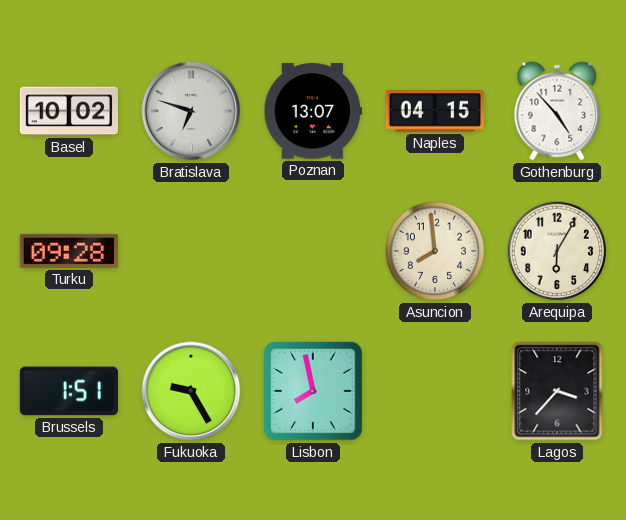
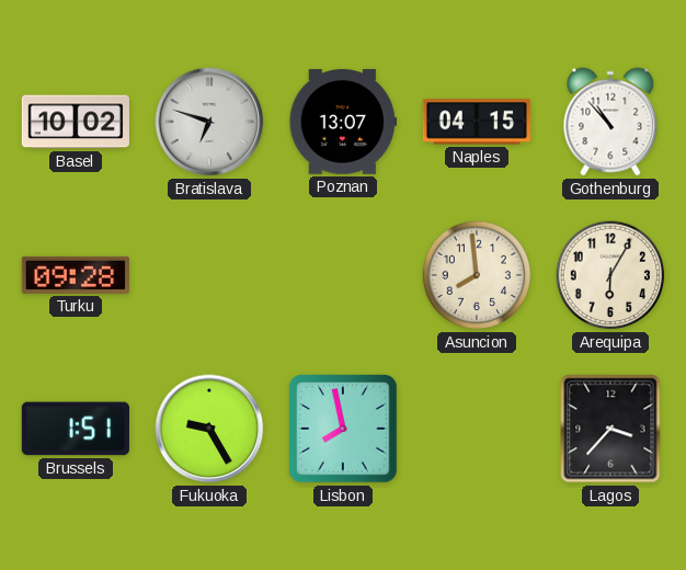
Gothenburg: 4:53 -> 10:53
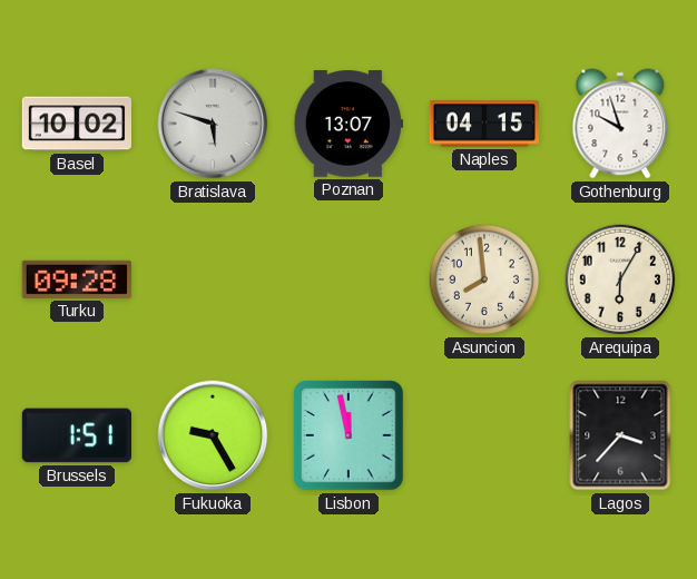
Bratislava: 6:48 -> 5:48
Gothenburg: 10:53 -> 9:57
Lisbon: 7:58 -> 11:58
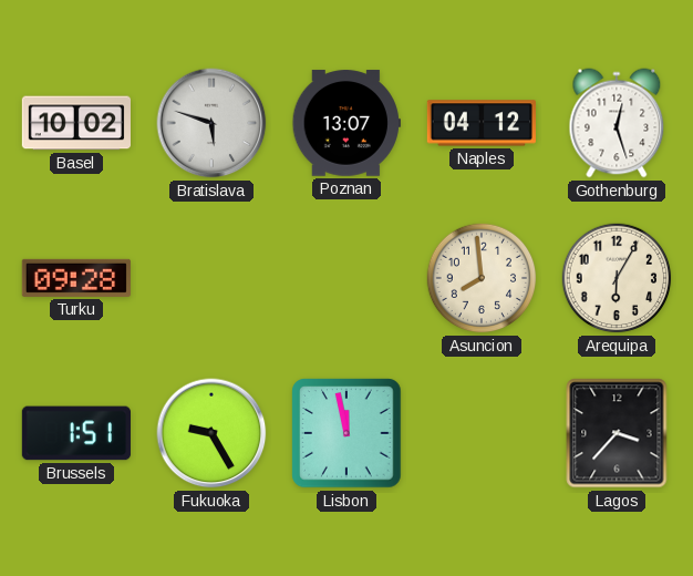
Naples: 04:15 -> 04:12
Gothenburg: 9:57 -> 12:27
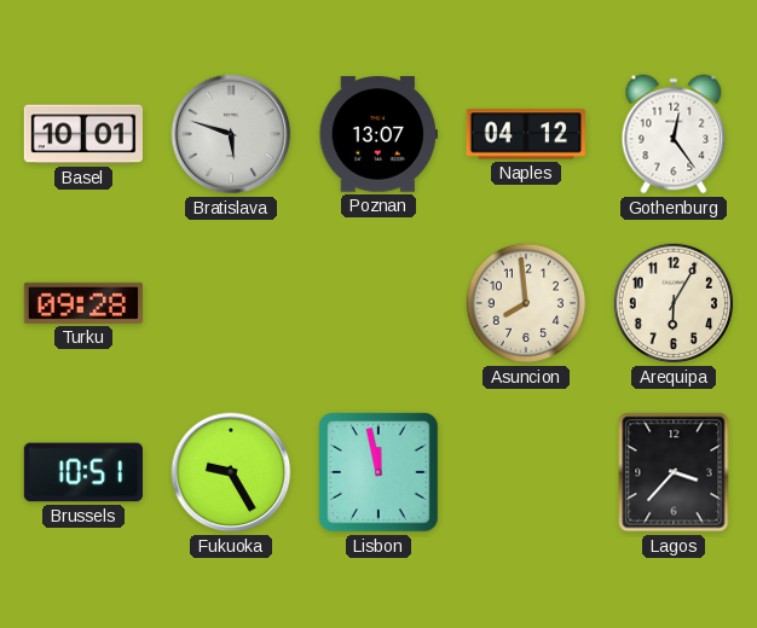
Basel: 10:02 -> 10:01
Gothenburg: 12:27 -> 12:24
Brussels: 1:51 -> 10:51
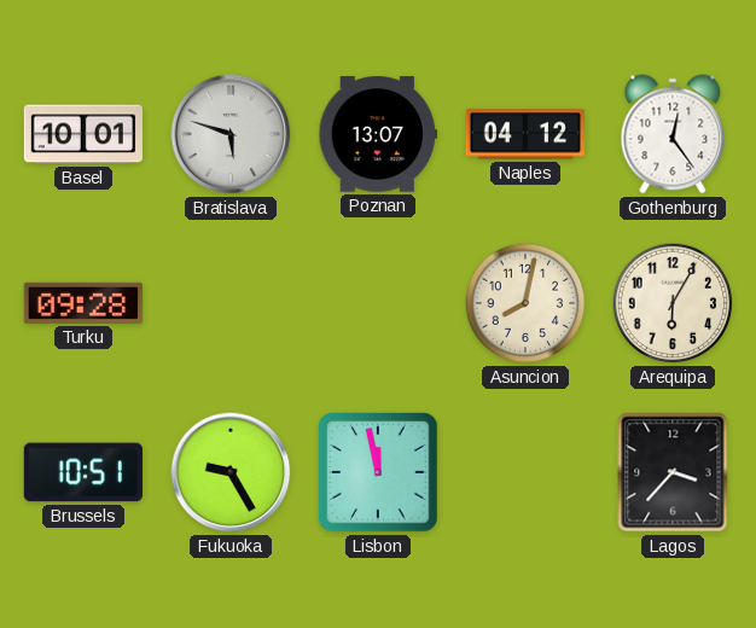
Asuncion: 7:59 -> 8:02
